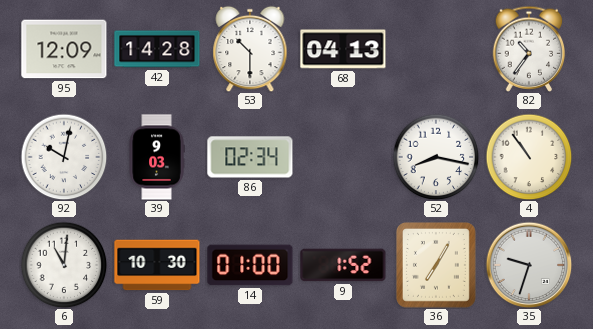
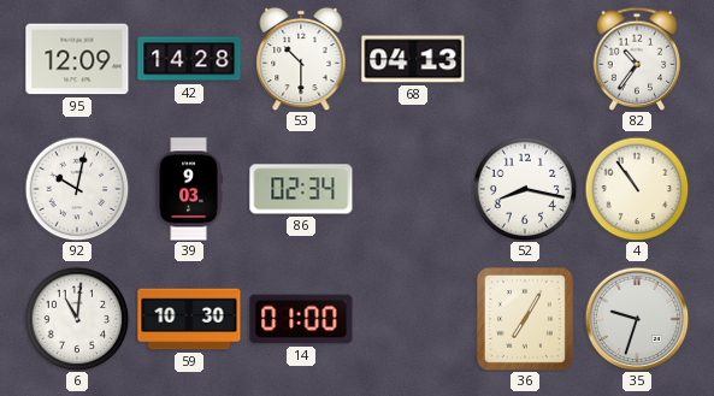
9: 1:52 -> none
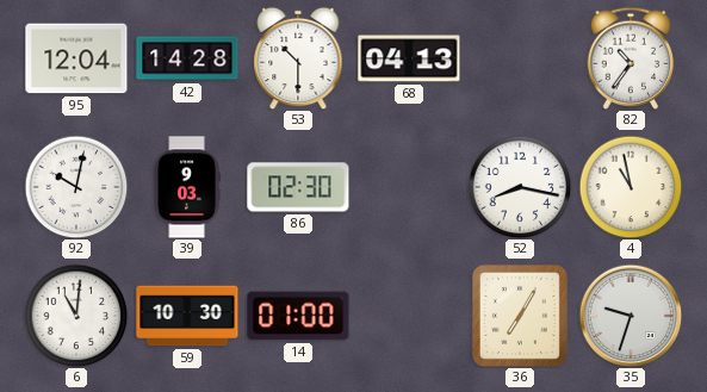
95: 12:09 -> 12:04
86: 02:34 -> 02:30
4: 10:54 -> 10:58
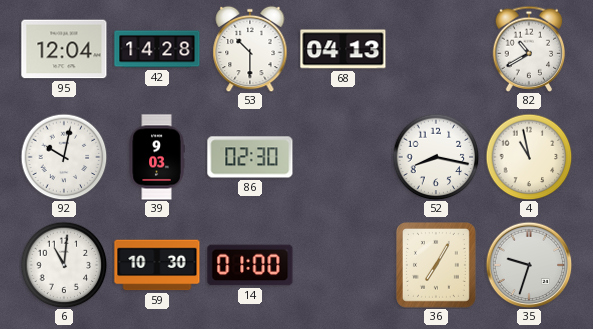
82: 10:36 -> 10:40
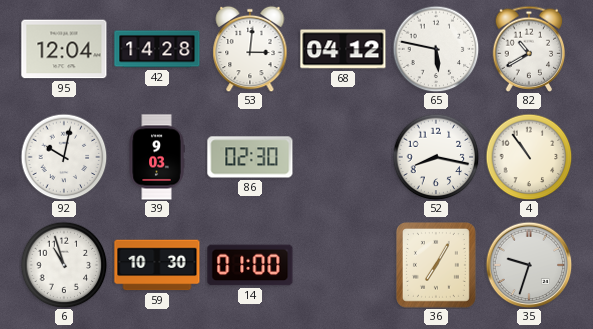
53: 10:30 -> 3:01
68: 04:13 -> 04:12
65: none -> 5:47
4: 10:58 -> 10:54
6: 11:01 -> 10:57
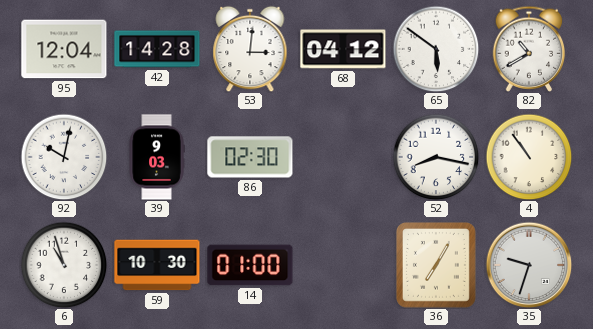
65: 5:47 -> 5:51
